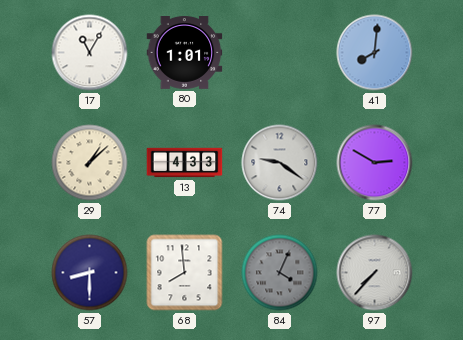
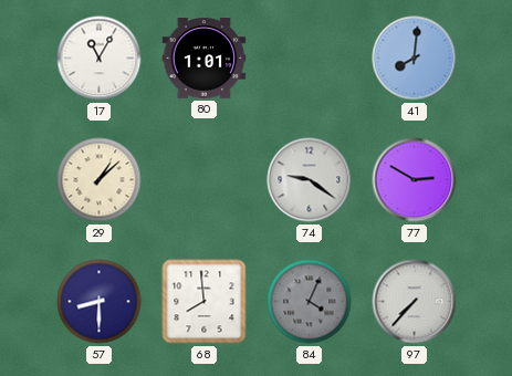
13: 4:33 -> none
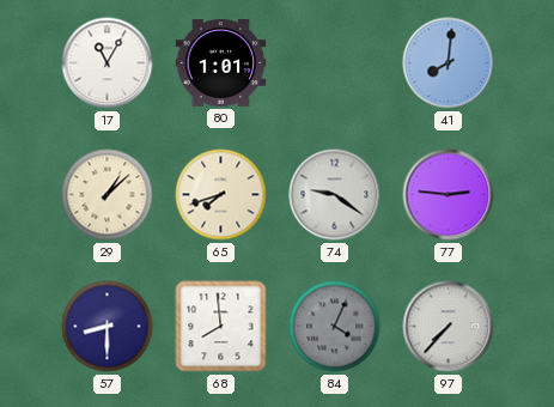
65: none -> 7:42
77: 2:50 -> 2:46
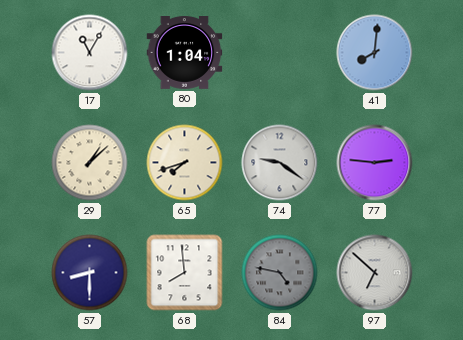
80: 1:01 -> 1:04
84: 4:04 -> 4:47
97: 7:37 -> 6:52
